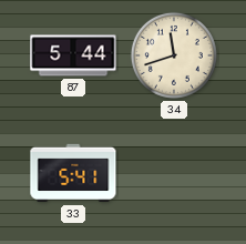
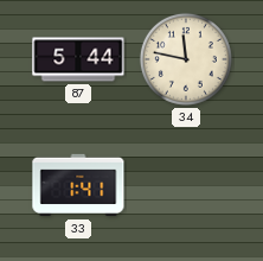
34: 11:42 -> 11:47
33: 5:41 -> 1:41
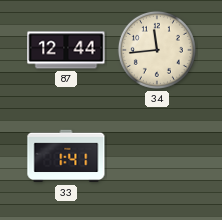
87: 5:44 -> 12:44
34: 11:47 -> 11:44
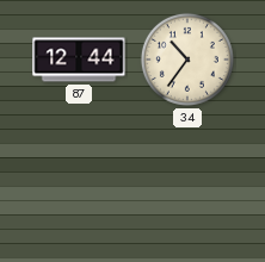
34: 11:44 -> 10:36
33: 1:41 -> none
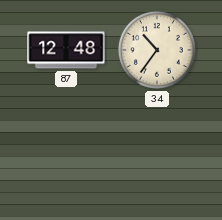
87: 12:44 -> 12:48
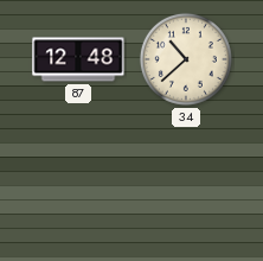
34: 10:36 -> 10:38
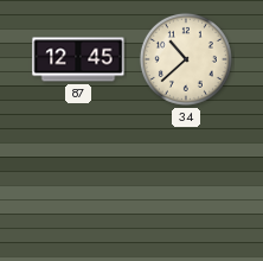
87: 12:48 -> 12:45
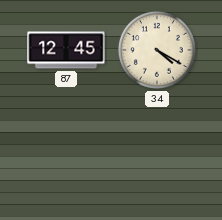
34: 10:38 -> 4:20
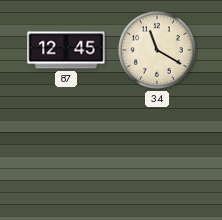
34: 4:20 -> 11:20
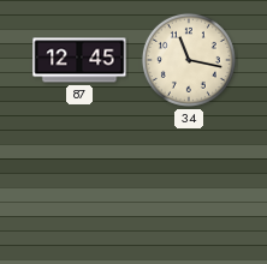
34: 11:20 -> 11:17
